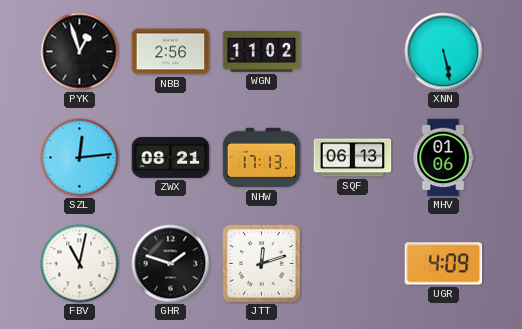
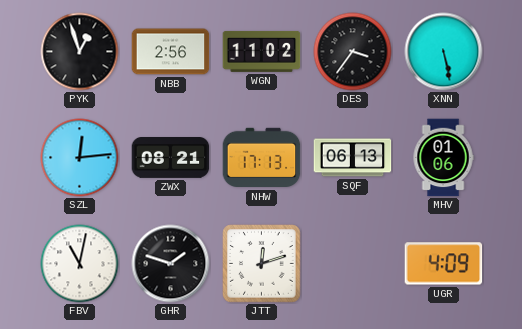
DES: none -> 3:36
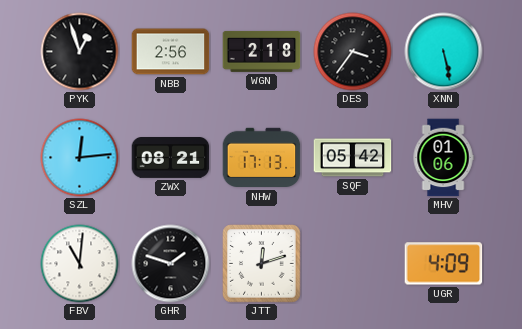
WGN: 11:02 -> 2:18
SQF: 06:13 -> 05:42
FBV: 11:02 -> 11:01
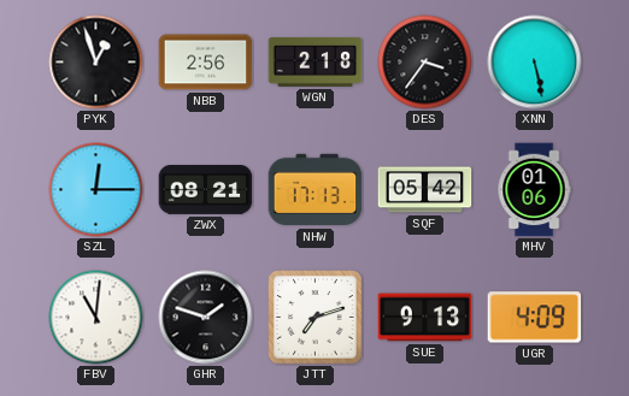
SZL: 12:14 -> 12:15
JTT: 12:12 -> 7:12
SUE: none -> 9:13
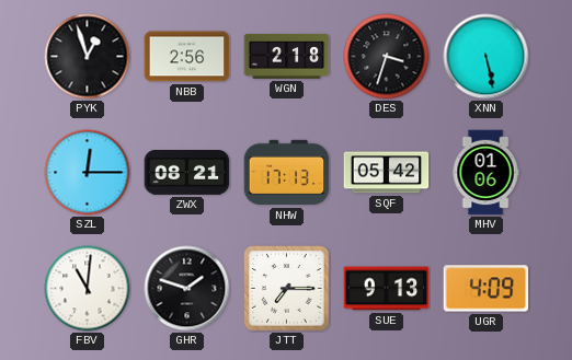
DES: 3:36 -> 3:33
JTT: 7:12 -> 7:15
